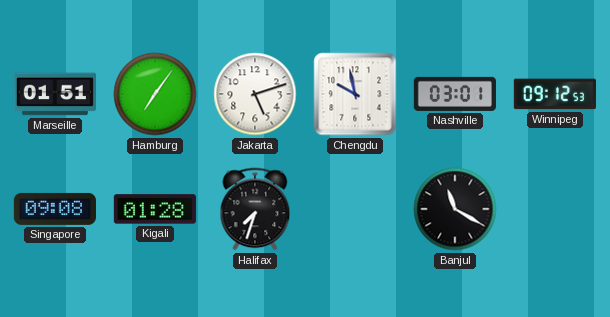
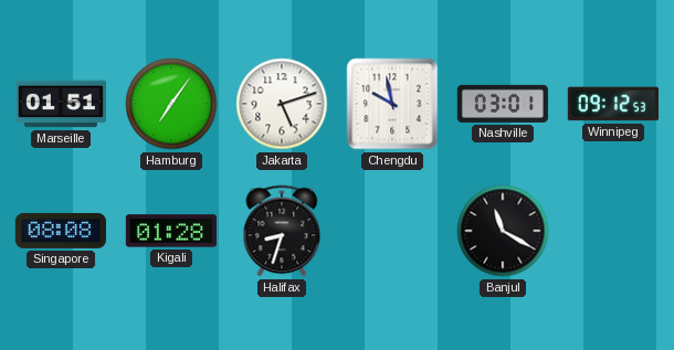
Singapore: 09:08 -> 08:08
Halifax: 7:33 -> 8:33
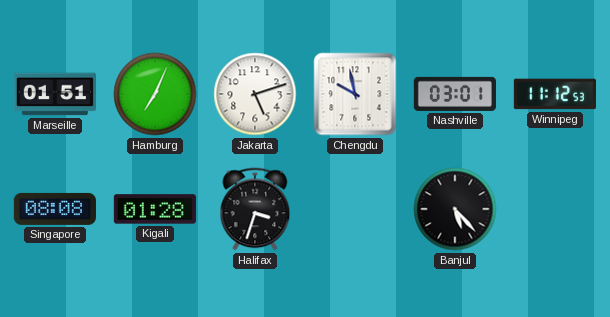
Hamburg: 7:06 -> 7:04
Winnipeg: 09:12 -> 11:12
Halifax: 8:33 -> 3:33
Banjul: 11:20 -> 5:23
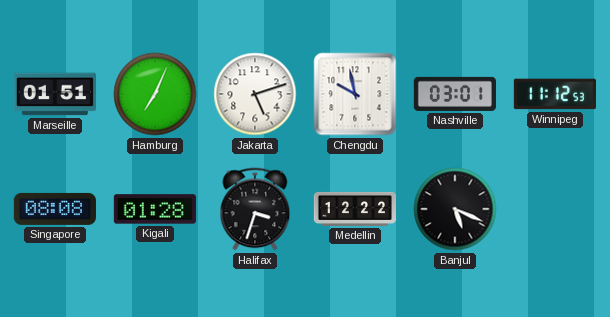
Medellin: none -> 12:22
Banjul: 5:23 -> 5:19
